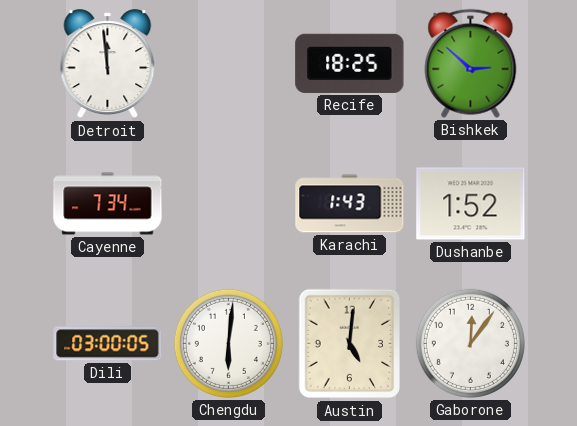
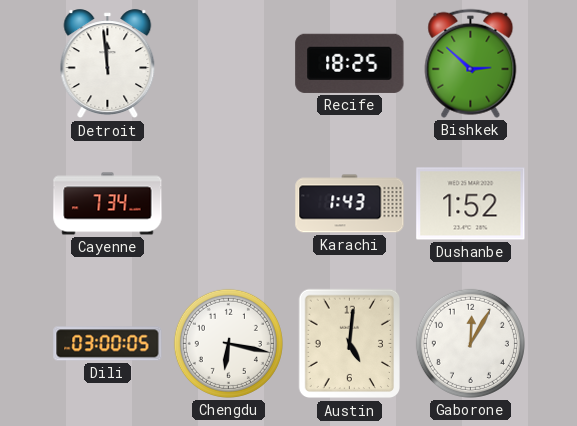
Chengdu: 6:01 -> 6:17
Gaborone: 12:06 -> 12:05
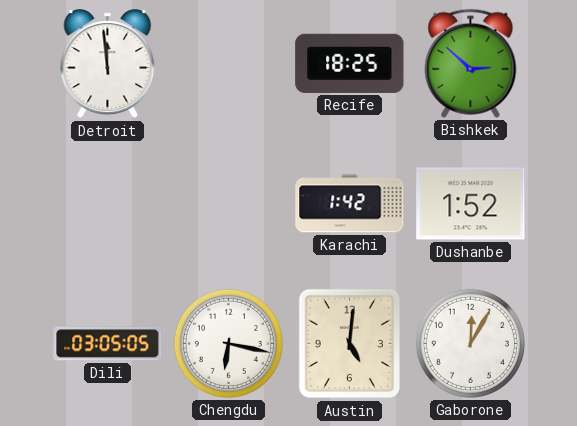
Cayenne: 7:34 -> none
Karachi: 1:43 -> 1:42
Dili: 03:00 -> 03:05
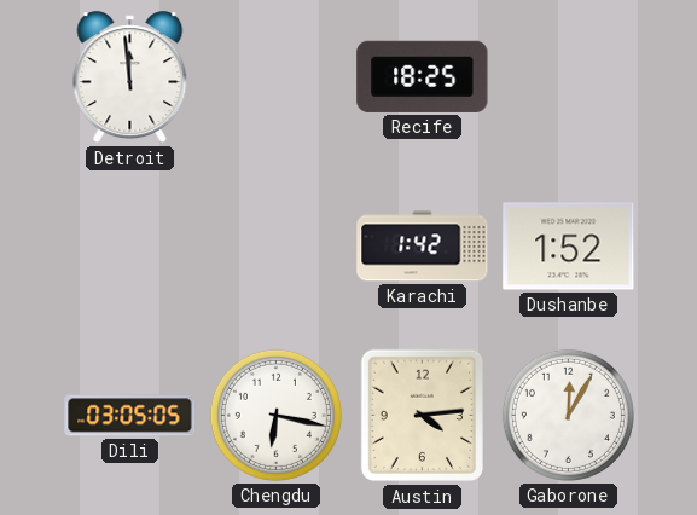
Bishkek: 2:52 -> none
Austin: 5:01 -> 4:14
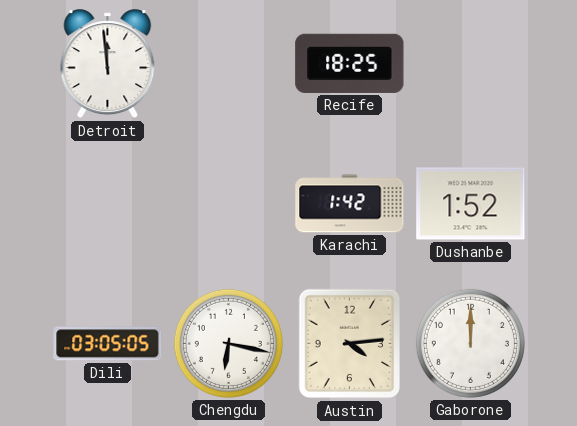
Gaborone: 12:05 -> 12:00
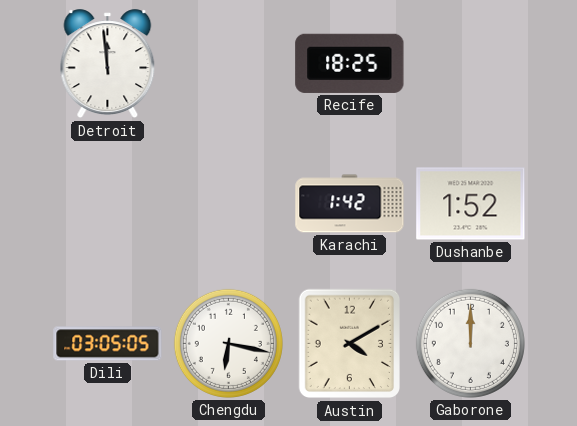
Austin: 4:14 -> 4:10
